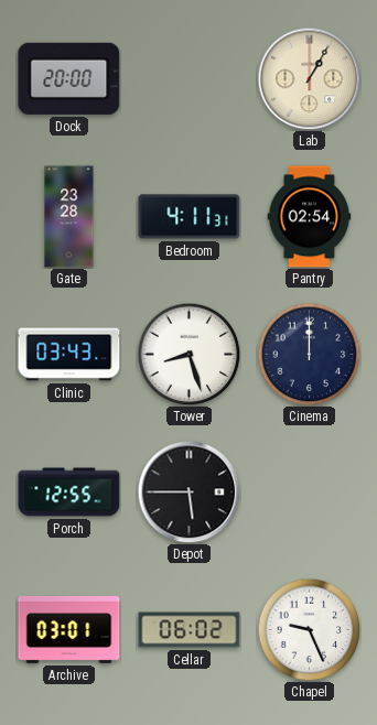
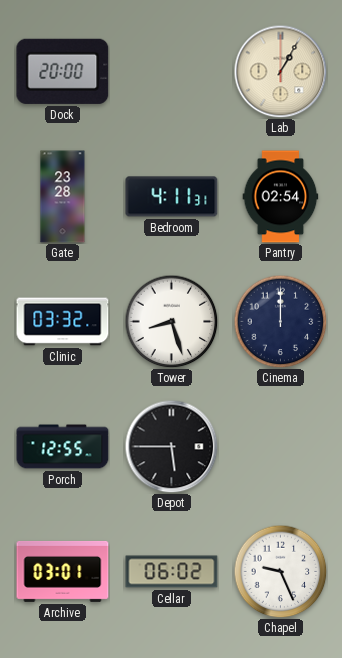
Clinic: 03:43 -> 03:32
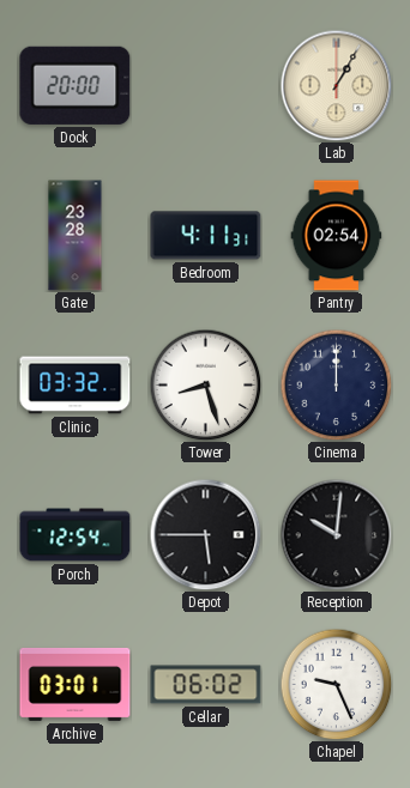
Porch: 12:55 -> 12:54
Reception: none -> 10:01
